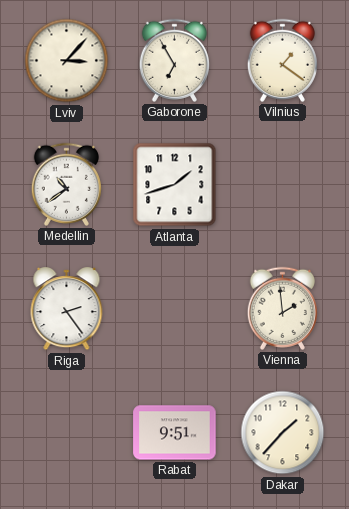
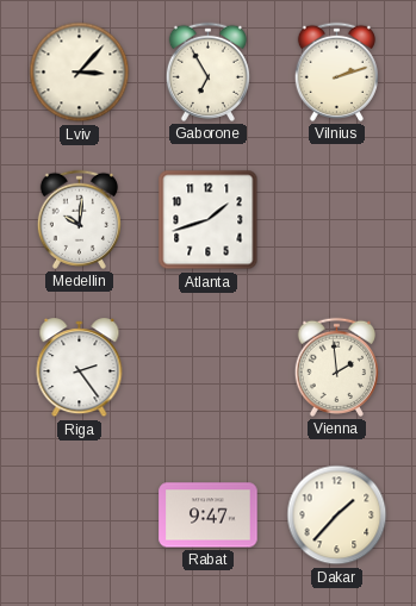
Vilnius: 1:21 -> 2:12
Medellin: 10:39 -> 10:01
Rabat: 9:51 -> 9:47
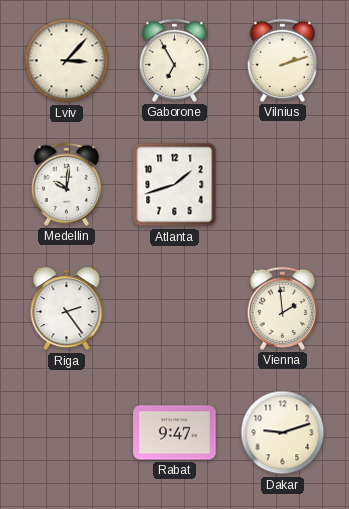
Dakar: 1:37 -> 9:12
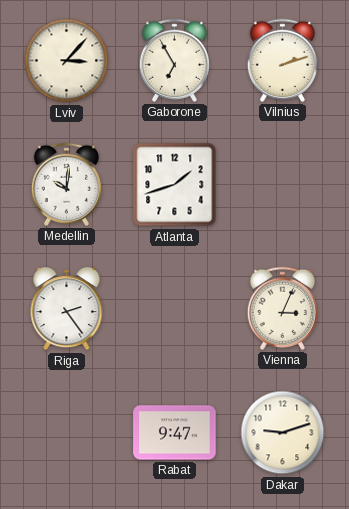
Vienna: 1:59 -> 3:04
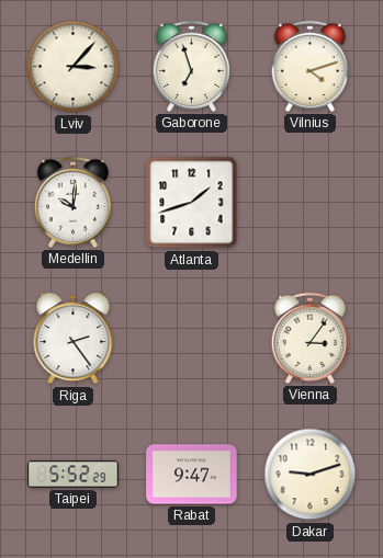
Gaborone: 6:55 -> 6:57
Vilnius: 2:12 -> 4:12
Vienna: 3:04 -> 3:06
Taipei: none -> 5:52
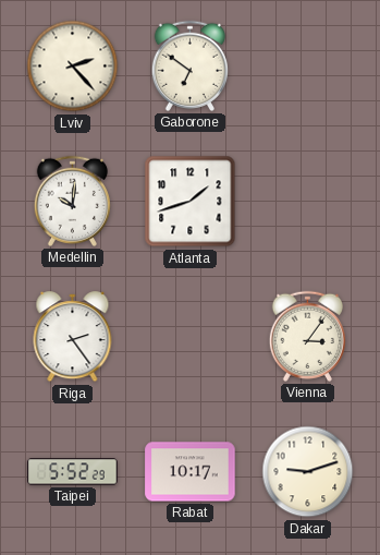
Lviv: 3:07 -> 2:23
Gaborone: 6:57 -> 6:51
Vilnius: 4:12 -> none
Rabat: 9:47 -> 10:17
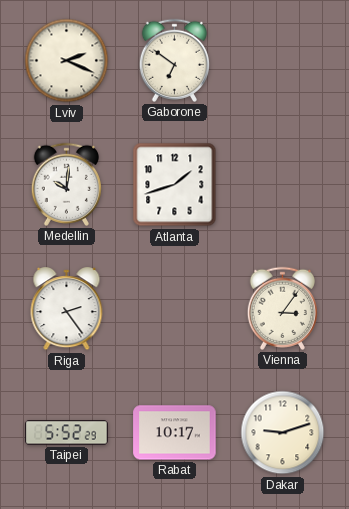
Lviv: 2:23 -> 2:19
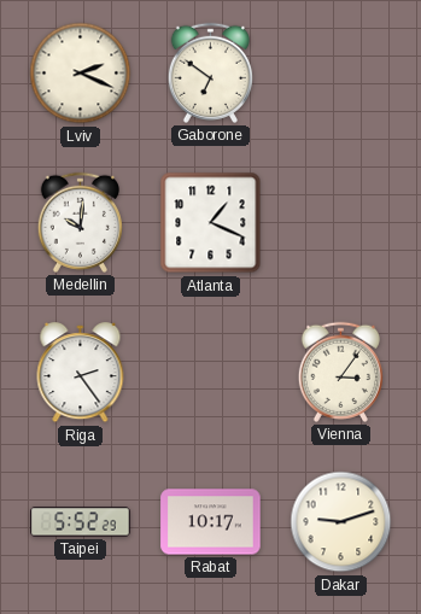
Atlanta: 1:42 -> 1:19
